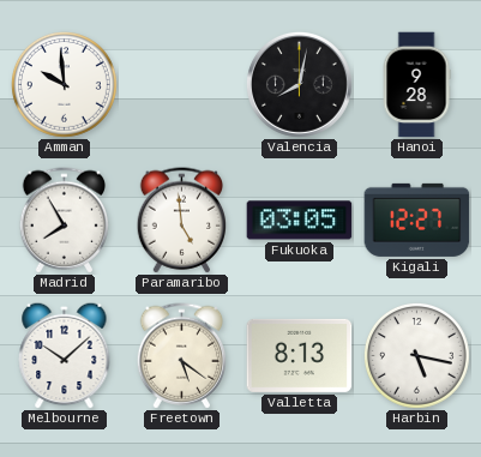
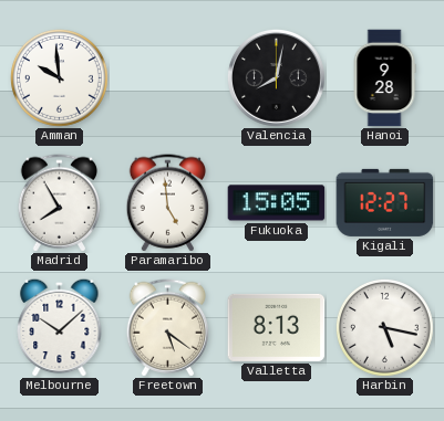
Fukuoka: 03:05 -> 15:05
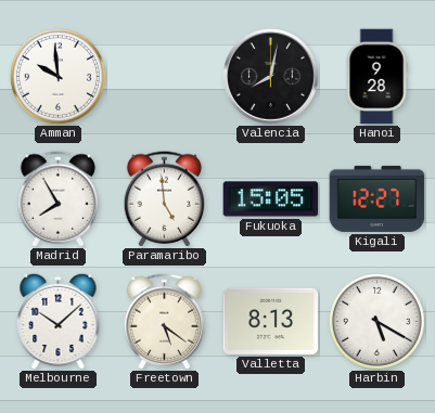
Harbin: 5:17 -> 5:20
